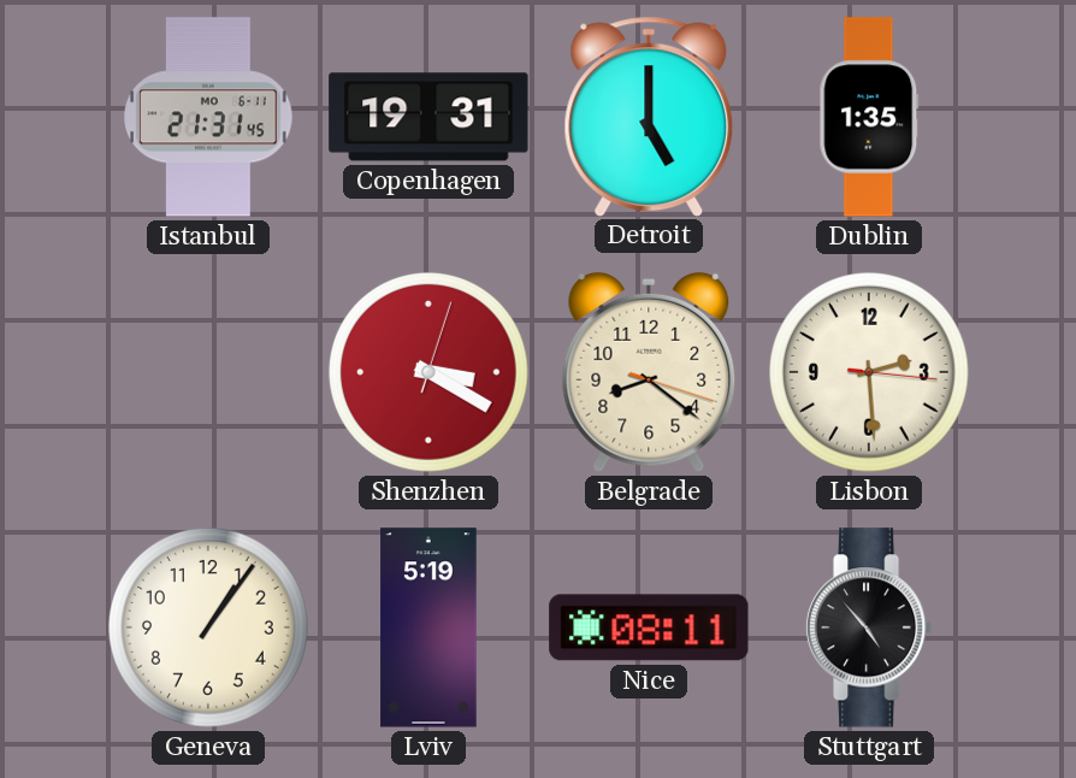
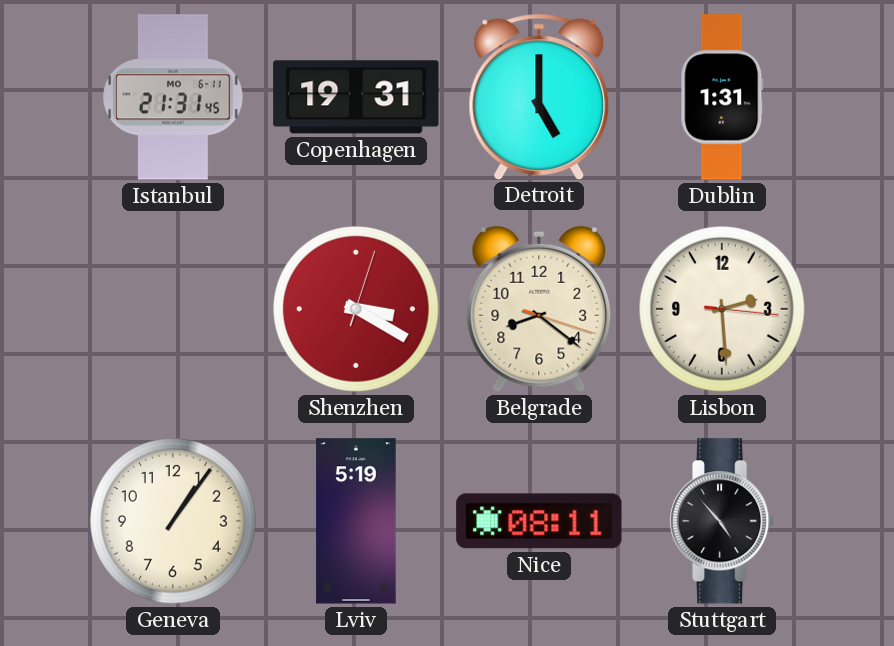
Dublin: 1:35 -> 1:31
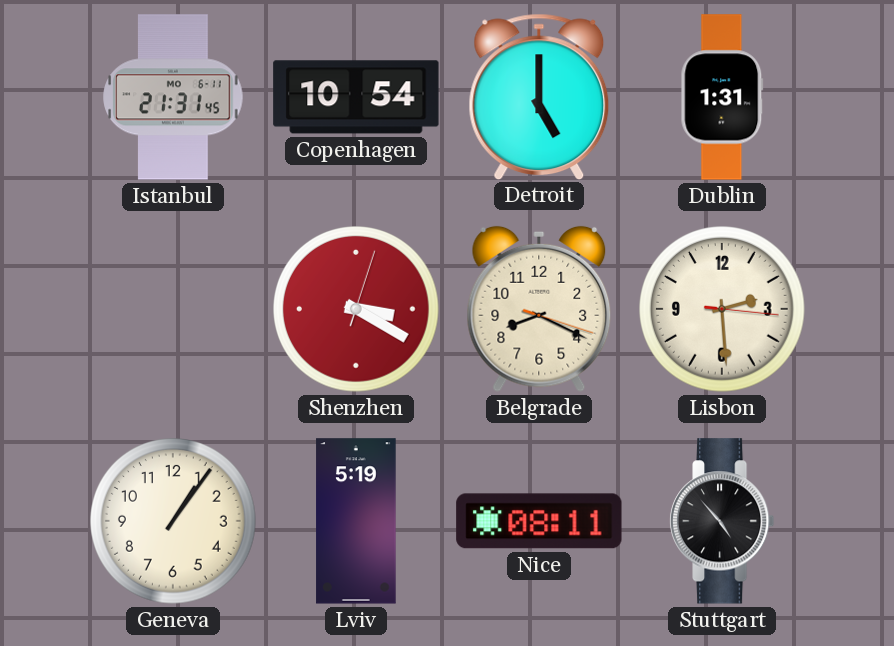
Copenhagen: 19:31 -> 10:54
Belgrade: 8:21 -> 8:19
